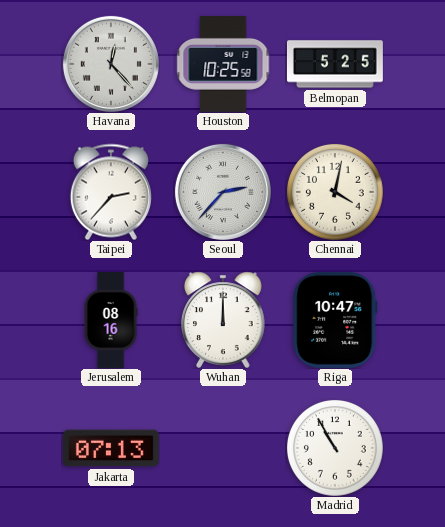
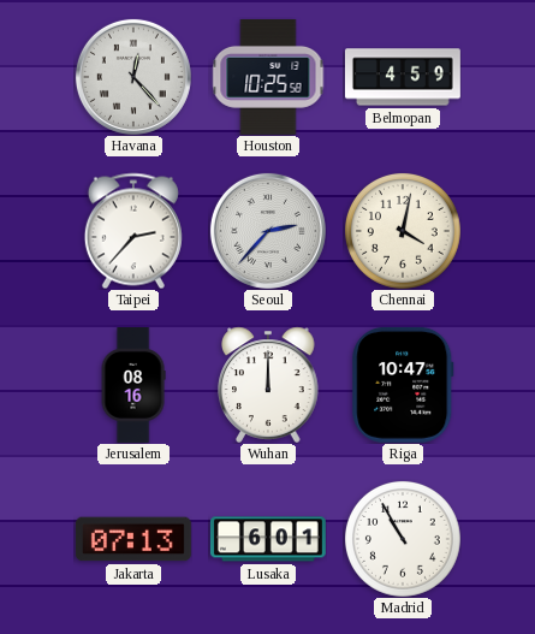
Belmopan: 5:25 -> 4:59
Lusaka: none -> 6:01
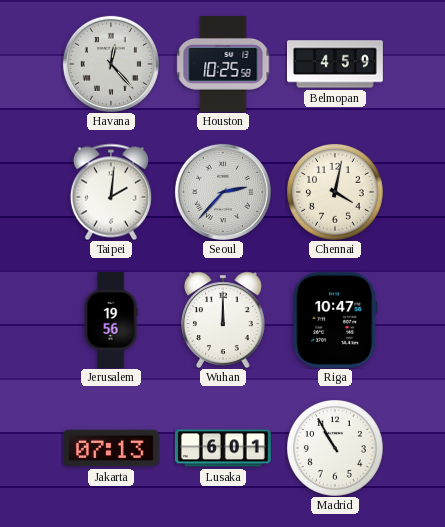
Taipei: 2:37 -> 2:01
Jerusalem: 08:16 -> 19:56
